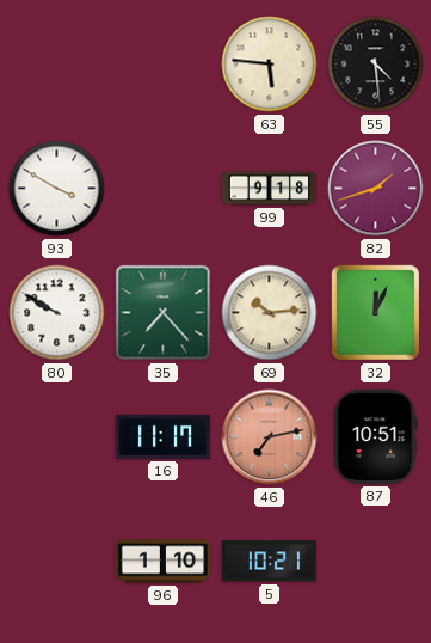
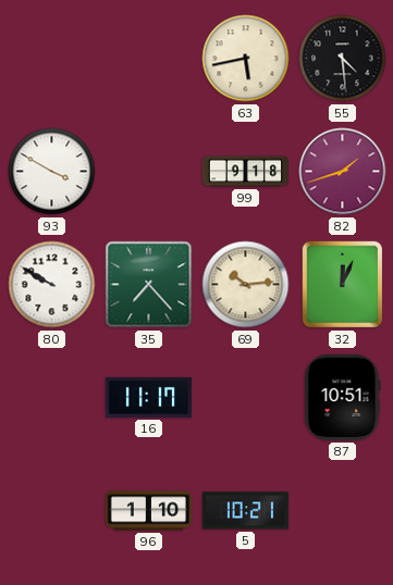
63: 5:46 -> 5:43
46: 7:13 -> none
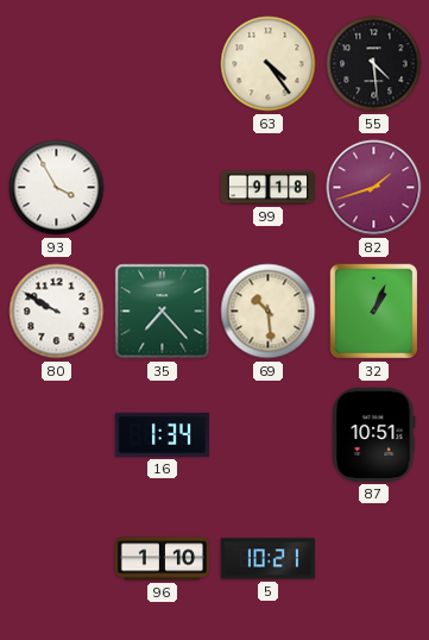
63: 5:43 -> 4:24
93: 3:50 -> 3:55
69: 10:14 -> 10:29
32: 12:04 -> 1:04
16: 11:17 -> 1:34
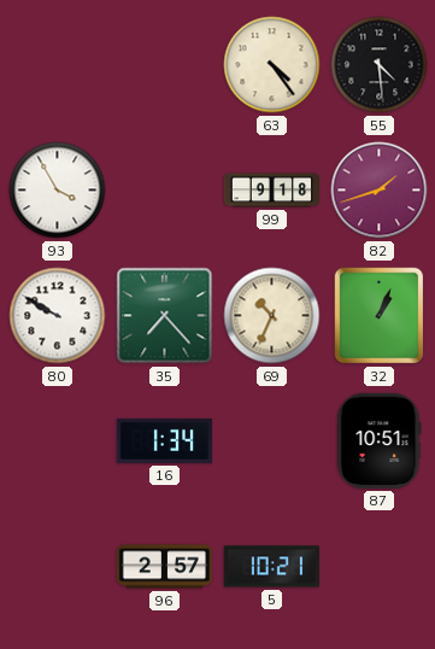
69: 10:29 -> 10:34
96: 1:10 -> 2:57
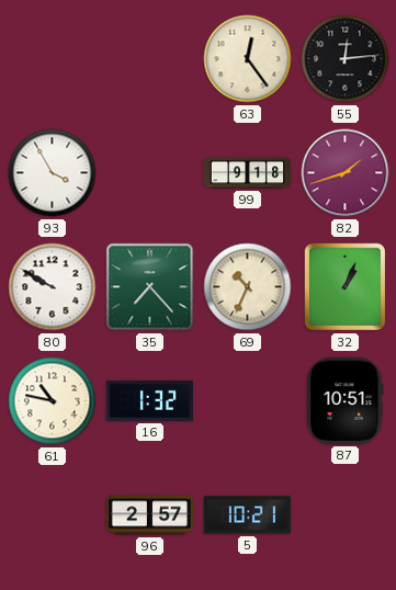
63: 4:24 -> 12:24
55: 4:29 -> 12:14
61: none -> 10:47
16: 1:34 -> 1:32
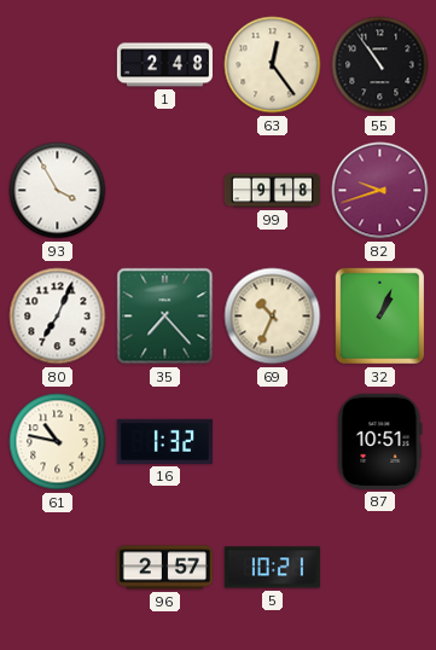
1: none -> 2:48
55: 12:14 -> 10:54
82: 1:42 -> 9:42
80: 9:50 -> 7:04
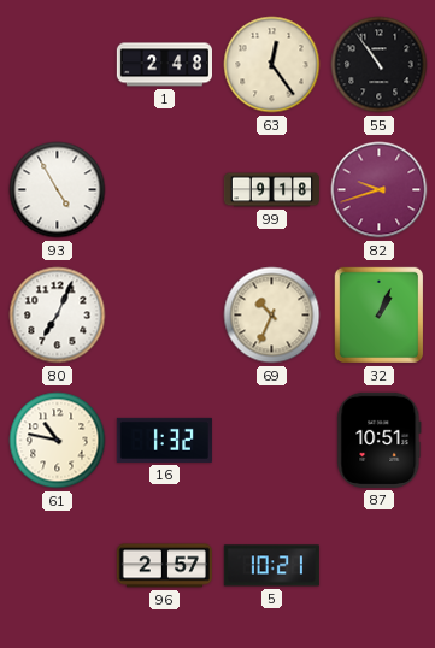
93: 3:55 -> 4:55
35: 7:23 -> none
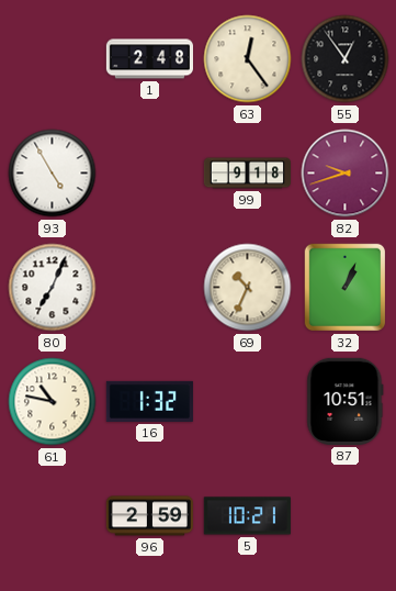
55: 10:54 -> 12:54
96: 2:57 -> 2:59
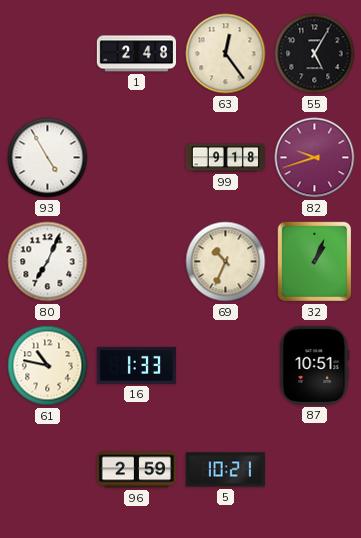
55: 12:54 -> 5:05
16: 1:32 -> 1:33
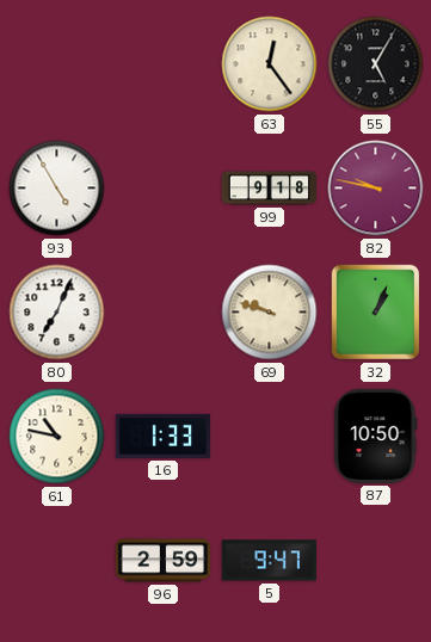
1: 2:48 -> none
82: 9:42 -> 9:47
69: 10:34 -> 9:48
87: 10:51 -> 10:50
5: 10:21 -> 9:47
